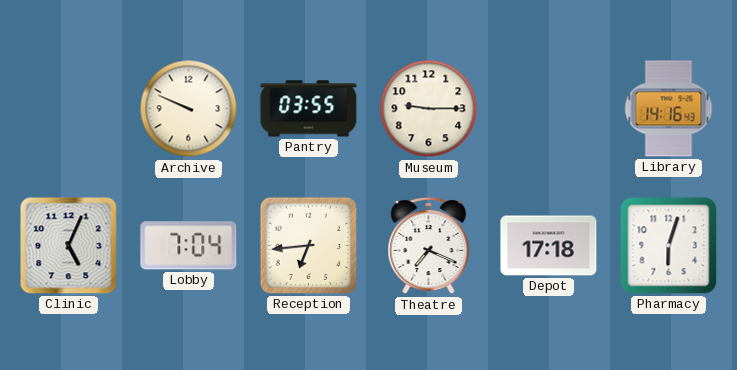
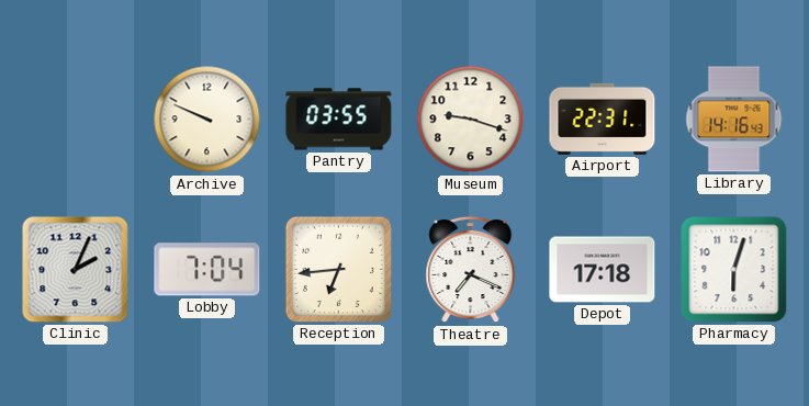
Museum: 9:15 -> 9:18
Airport: none -> 22:31
Clinic: 5:04 -> 2:04
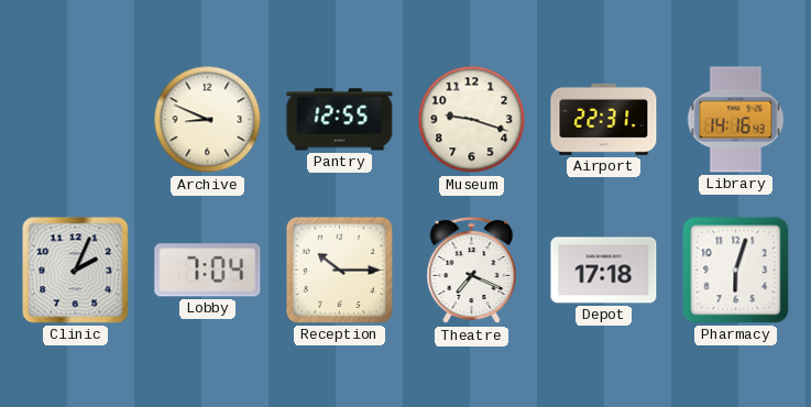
Archive: 9:49 -> 8:49
Pantry: 03:55 -> 12:55
Reception: 6:44 -> 10:15
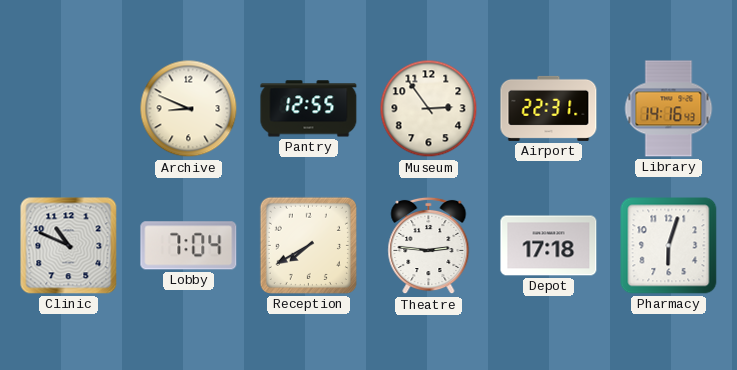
Museum: 9:18 -> 2:54
Clinic: 2:04 -> 10:49
Reception: 10:15 -> 7:40
Theatre: 7:19 -> 2:46
